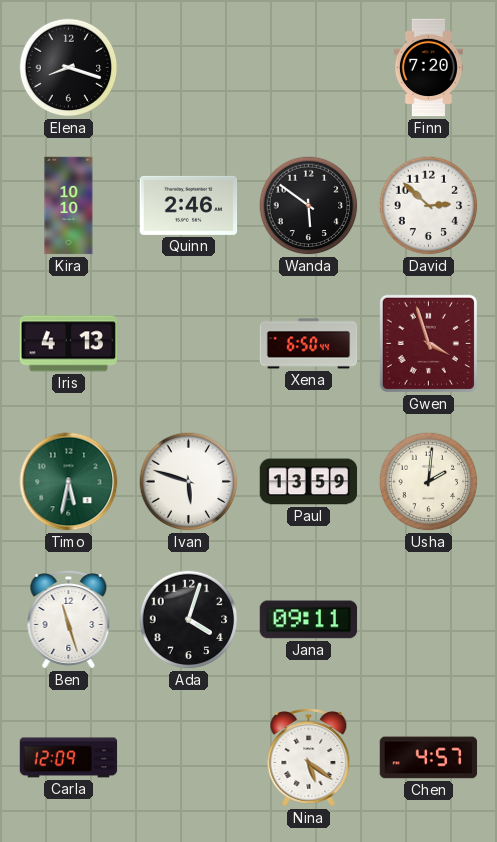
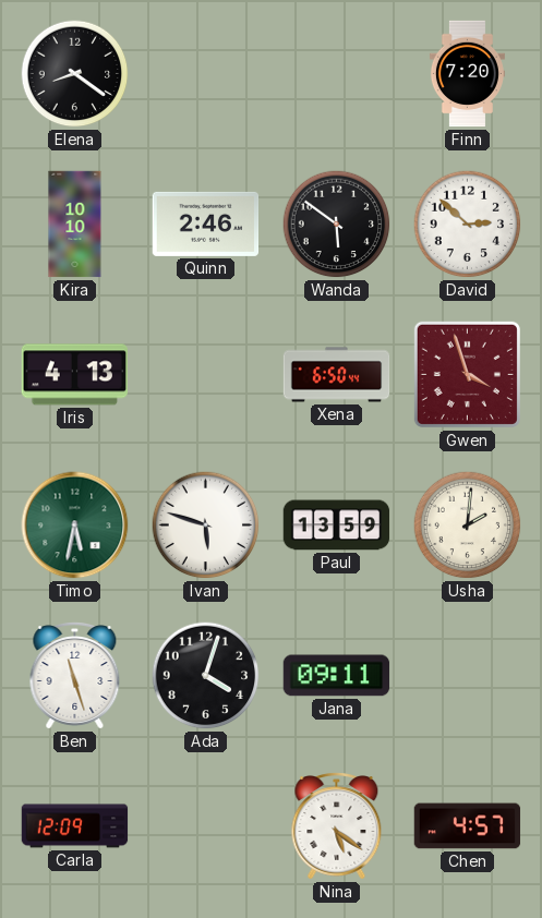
Elena: 8:18 -> 8:21
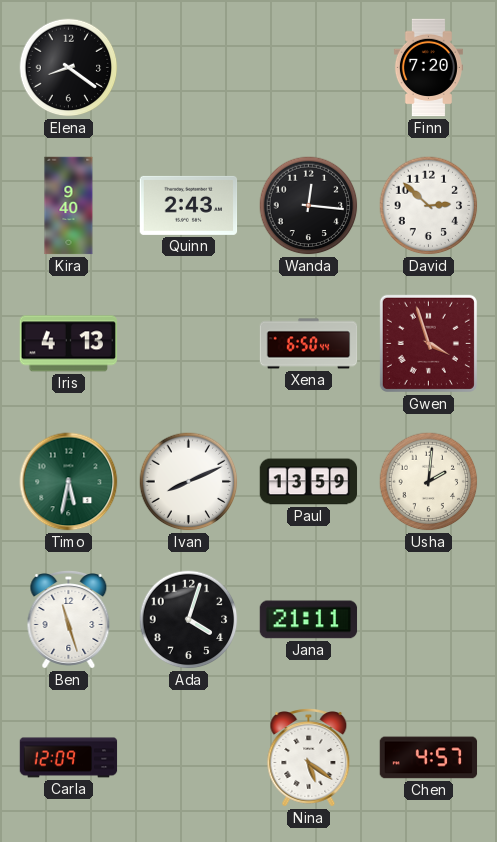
Kira: 10:10 -> 9:40
Quinn: 2:46 -> 2:43
Wanda: 5:51 -> 12:16
Ivan: 5:48 -> 8:11
Jana: 09:11 -> 21:11
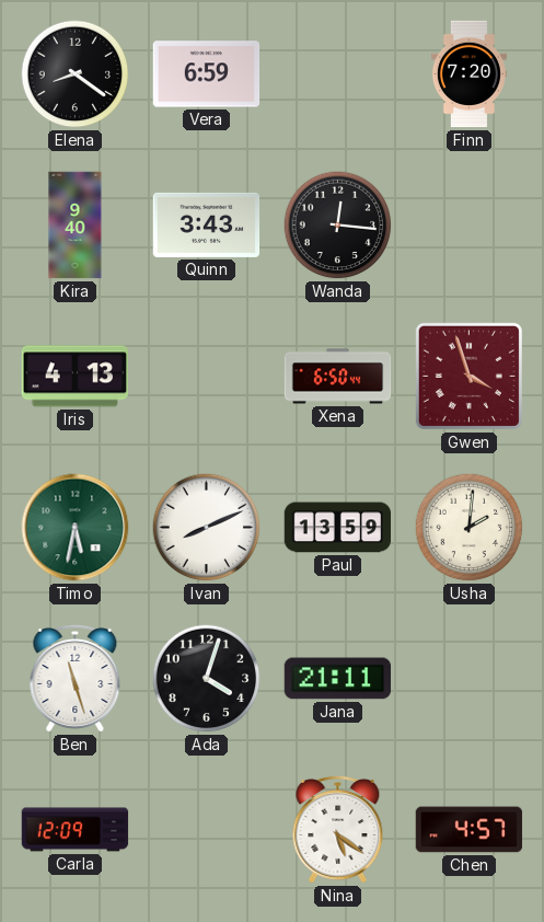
Vera: none -> 6:59
Quinn: 2:43 -> 3:43
David: 2:52 -> none
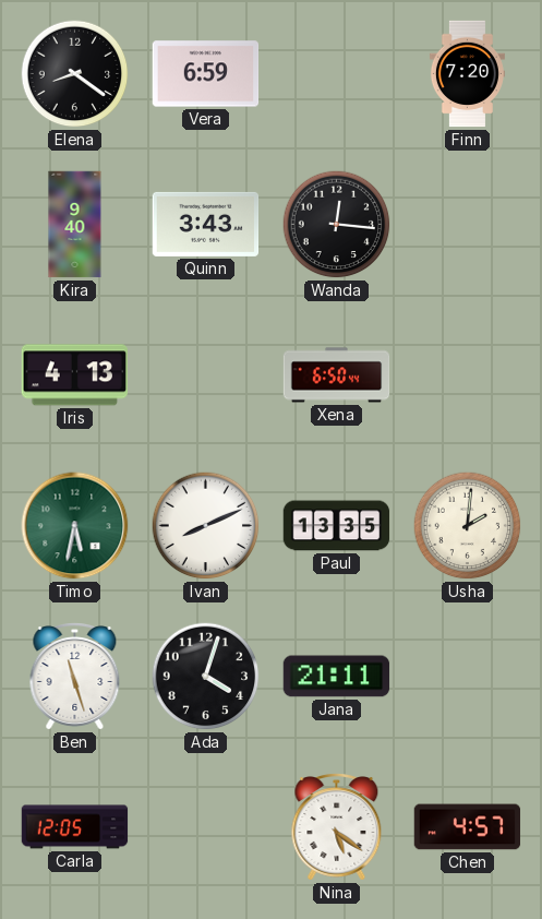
Gwen: 3:57 -> none
Paul: 13:59 -> 13:35
Carla: 12:09 -> 12:05
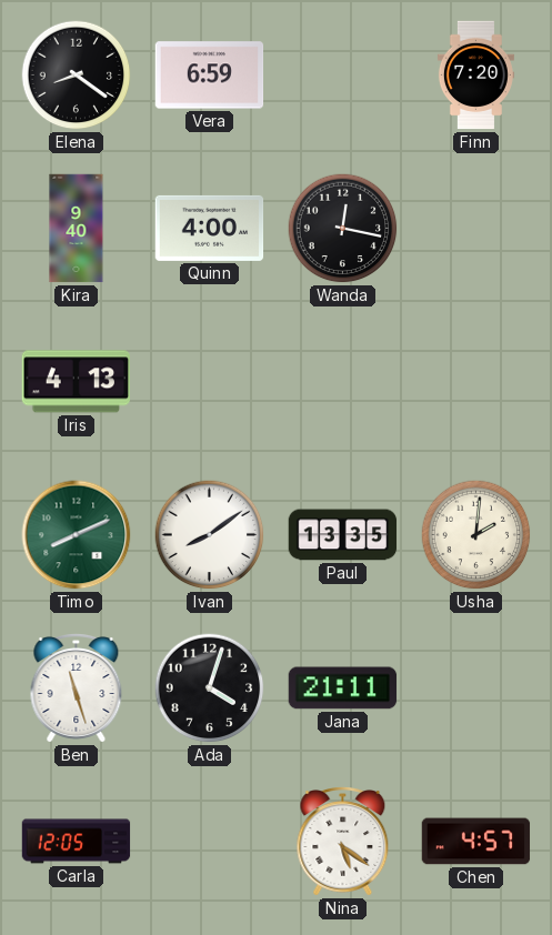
Quinn: 3:43 -> 4:00
Wanda: 12:16 -> 12:17
Xena: 6:50 -> none
Timo: 5:32 -> 8:11
Ivan: 8:11 -> 8:09
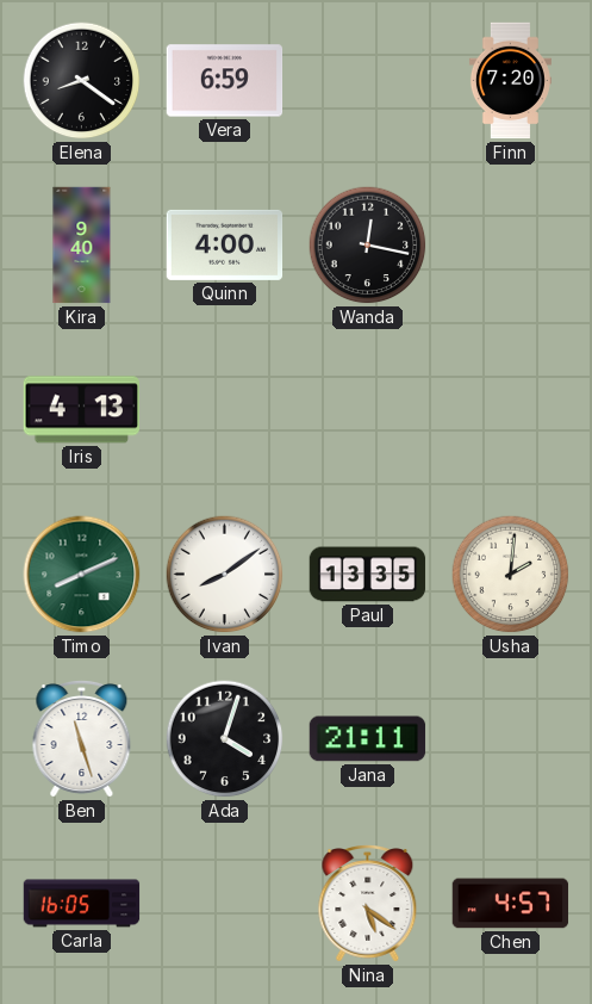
Carla: 12:05 -> 16:05
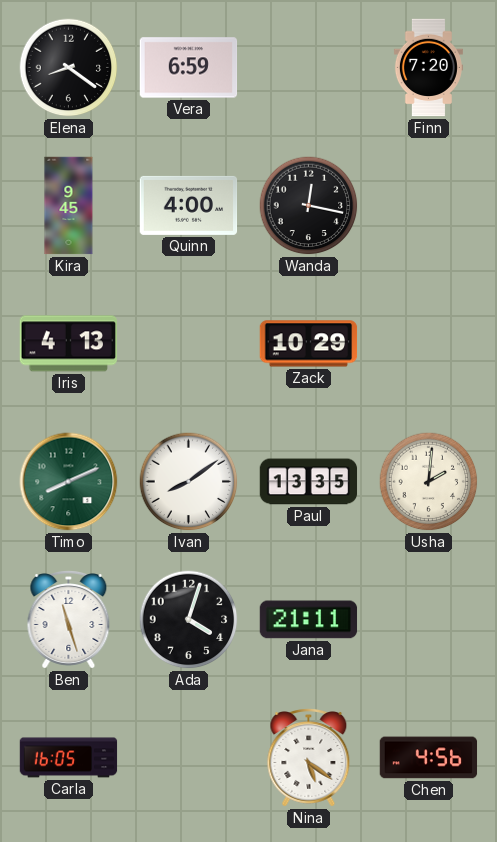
Kira: 9:40 -> 9:45
Zack: none -> 10:29
Chen: 4:57 -> 4:56
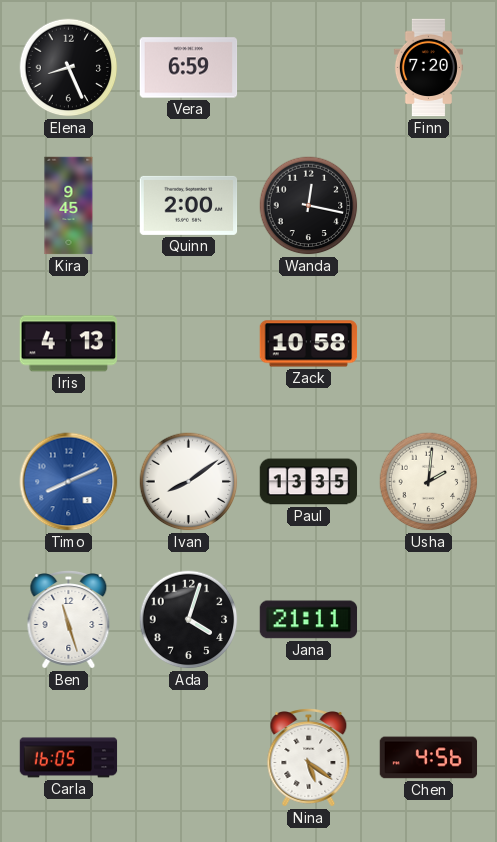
Elena: 8:21 -> 8:26
Quinn: 4:00 -> 2:00
Zack: 10:29 -> 10:58
Timo dial: green -> blue
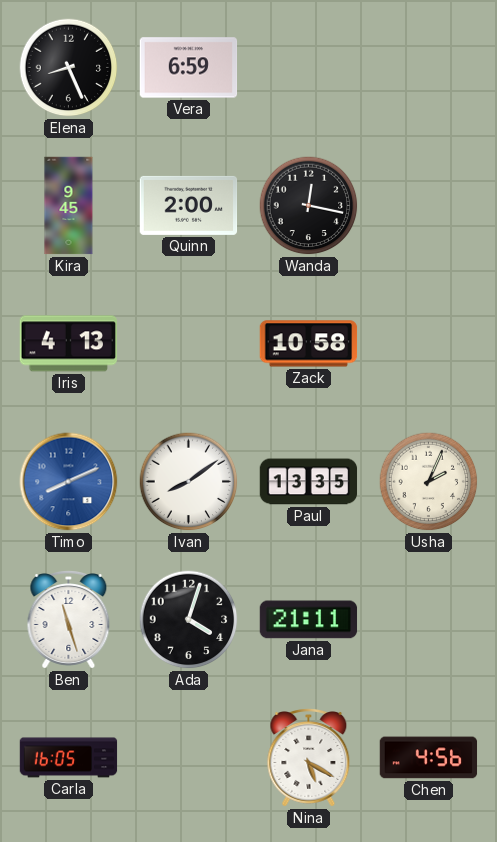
Finn: 7:20 -> none
Usha: 2:01 -> 2:04
Nina: 5:21 -> 5:20
